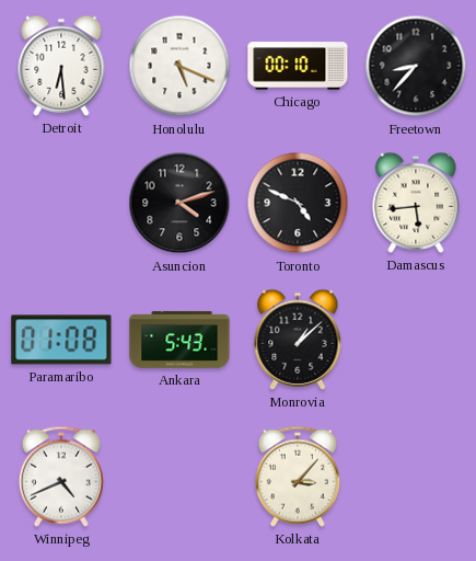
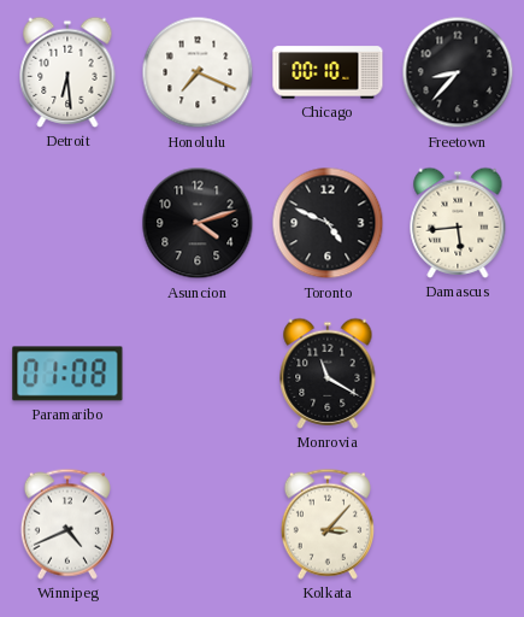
Honolulu: 5:19 -> 7:19
Ankara: 5:43 -> none
Monrovia: 1:08 -> 11:20
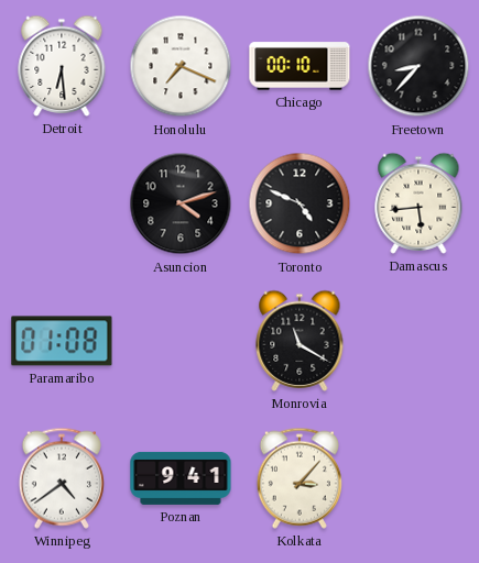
Winnipeg: 4:41 -> 4:39
Poznan: none -> 9:41
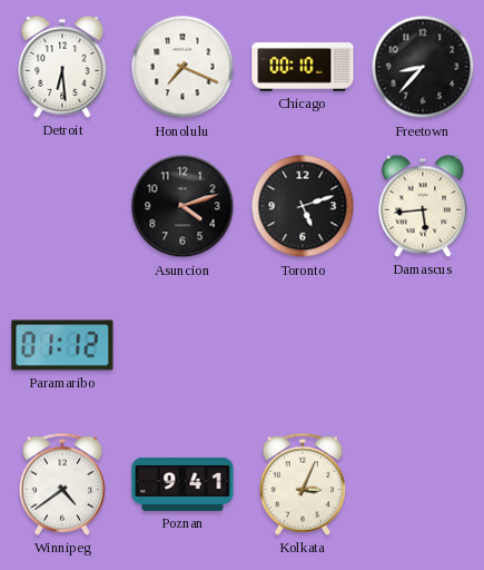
Toronto: 4:49 -> 5:12
Paramaribo: 01:08 -> 01:12
Monrovia: 11:20 -> none
Kolkata: 3:07 -> 3:04
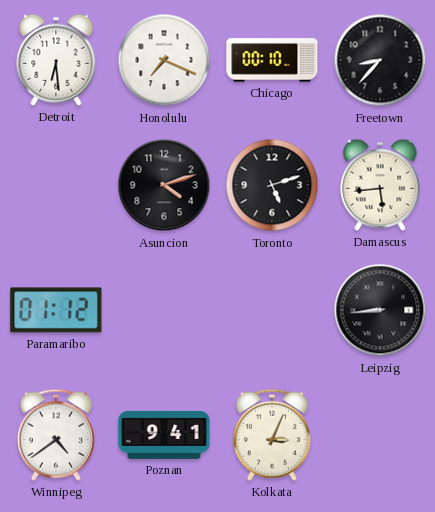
Leipzig: none -> 8:44
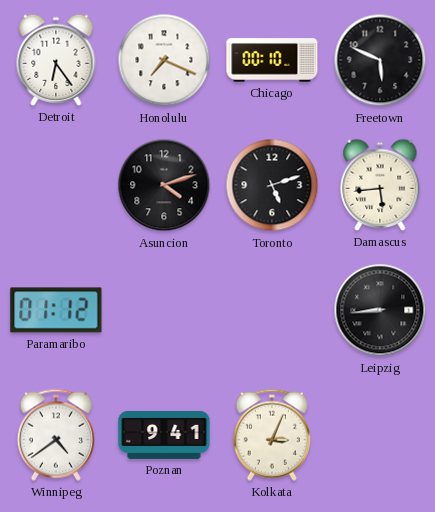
Detroit: 6:29 -> 6:24
Freetown: 8:37 -> 5:49
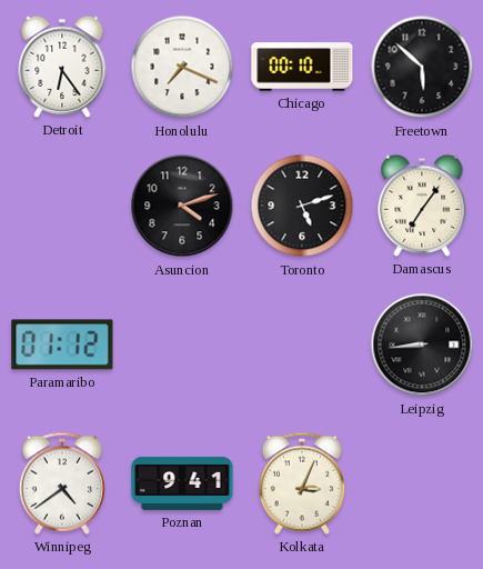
Freetown: 5:49 -> 5:52
Damascus: 5:44 -> 7:06
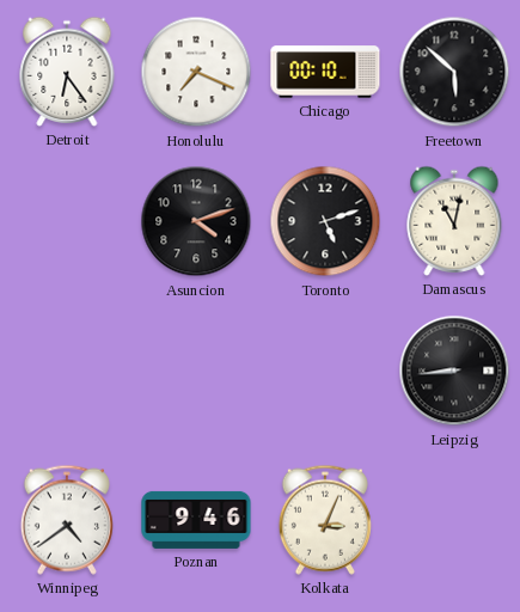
Damascus: 7:06 -> 11:02
Paramaribo: 01:12 -> none
Poznan: 9:41 -> 9:46
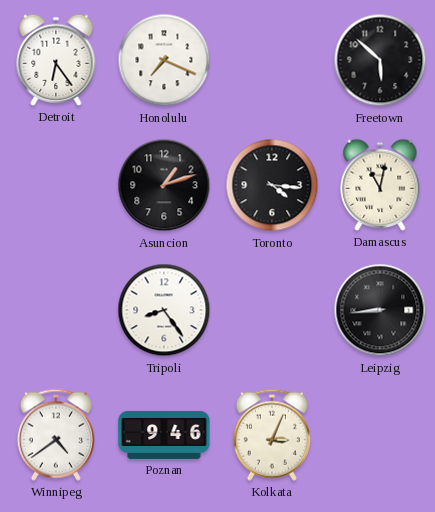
Chicago: 00:10 -> none
Asuncion: 4:12 -> 1:12
Toronto: 5:12 -> 4:16
Tripoli: none -> 8:24
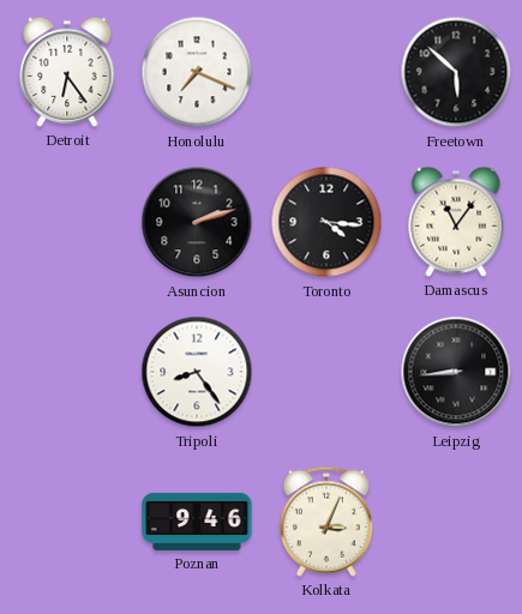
Asuncion: 1:12 -> 2:12
Damascus: 11:02 -> 11:06
Winnipeg: 4:39 -> none
